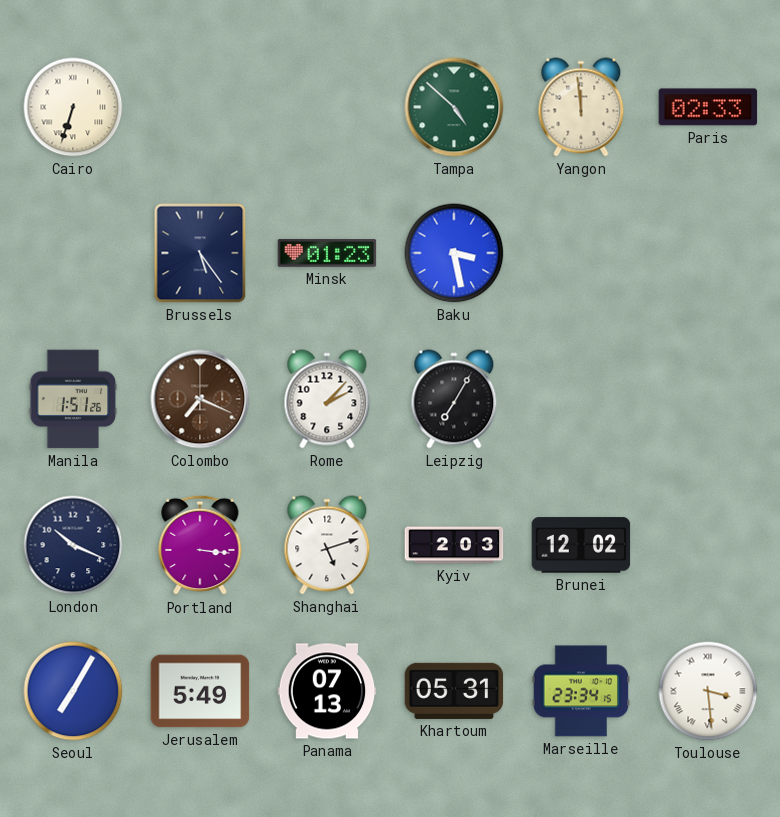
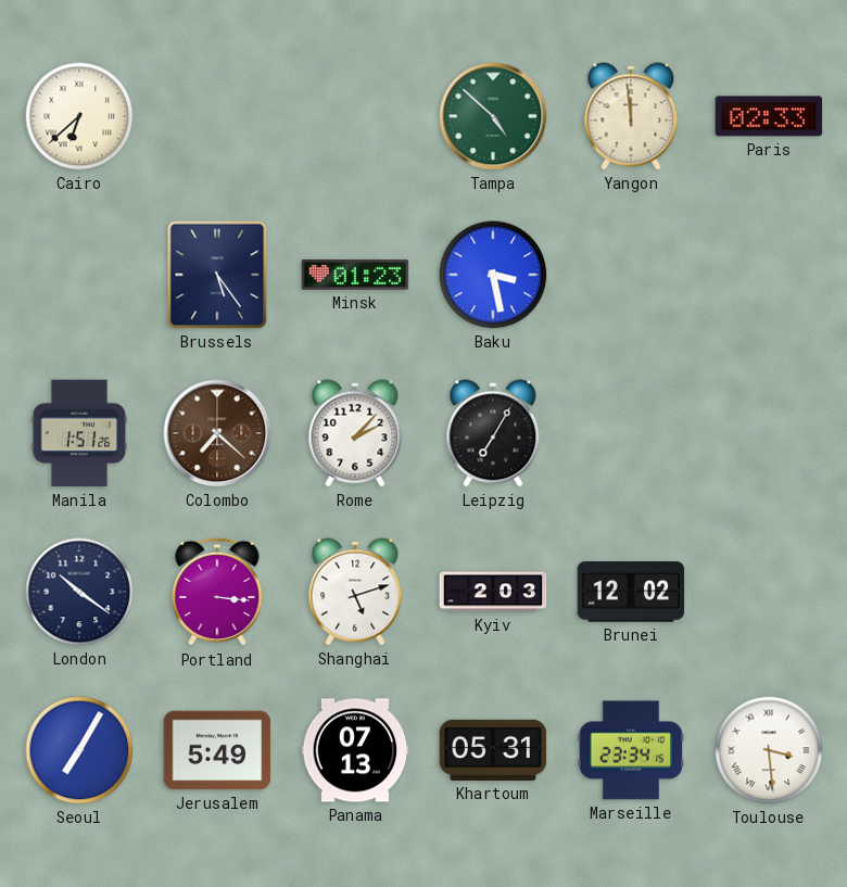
Cairo: 6:33 -> 6:38
Colombo: 7:19 -> 7:22
London: 10:19 -> 10:21
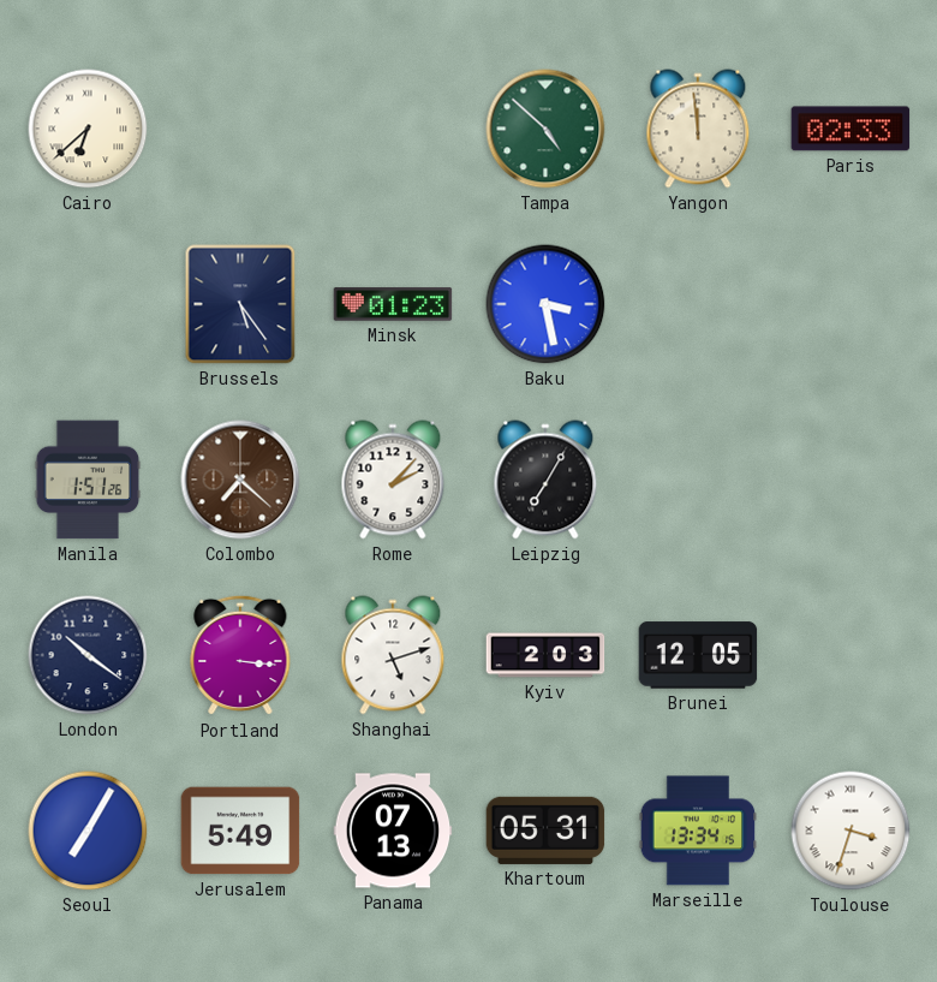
Brunei: 12:02 -> 12:05
Marseille: 23:34 -> 13:34
Toulouse: 3:29 -> 3:33
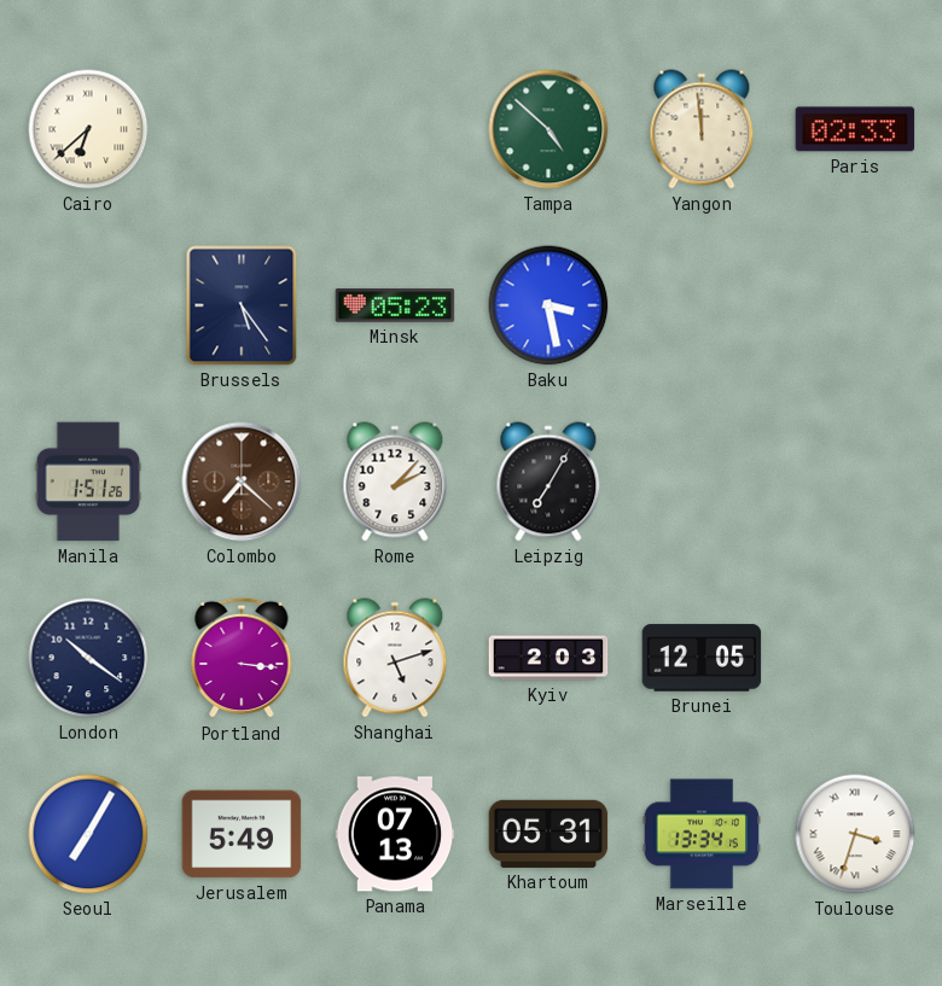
Minsk: 01:23 -> 05:23
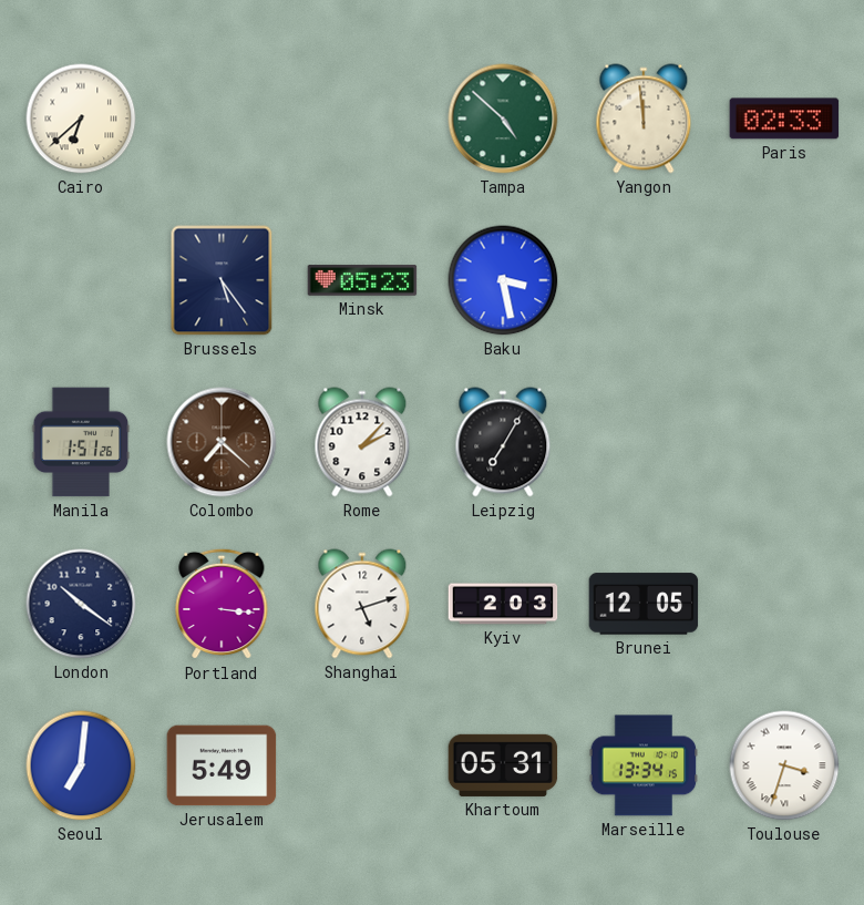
Seoul: 7:05 -> 7:01
Panama: 07:13 -> none
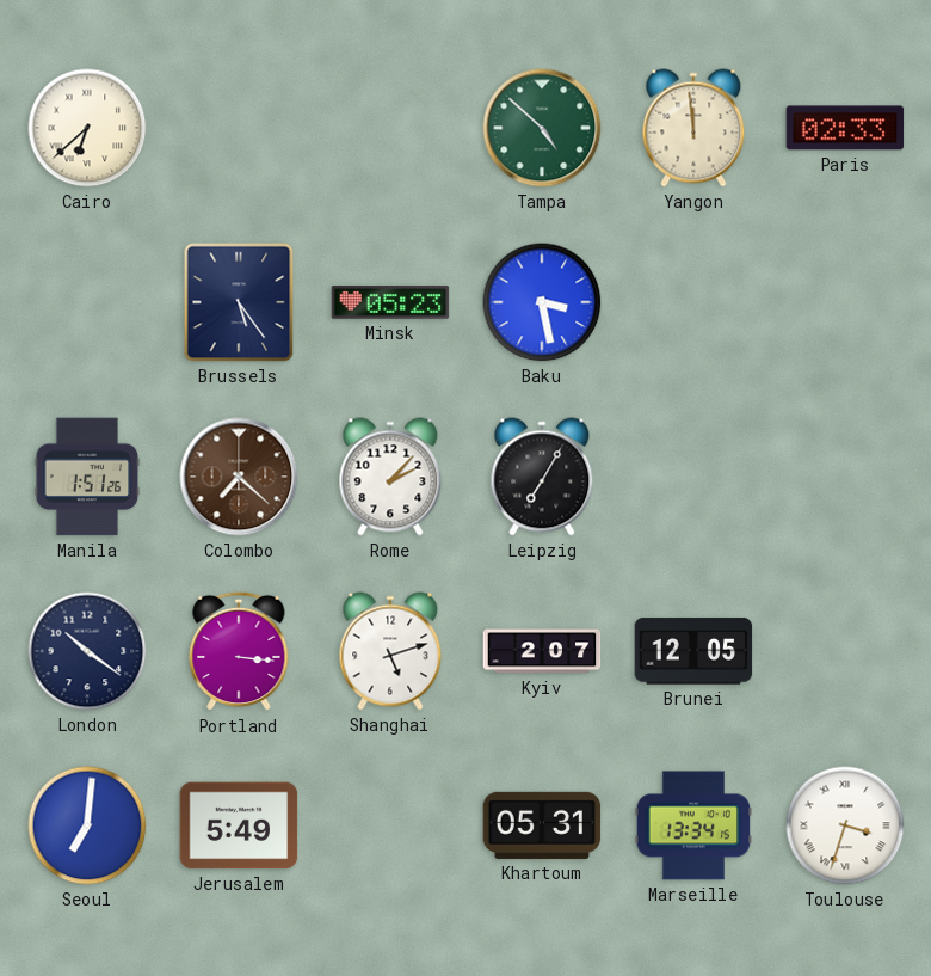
Kyiv: 2:03 -> 2:07
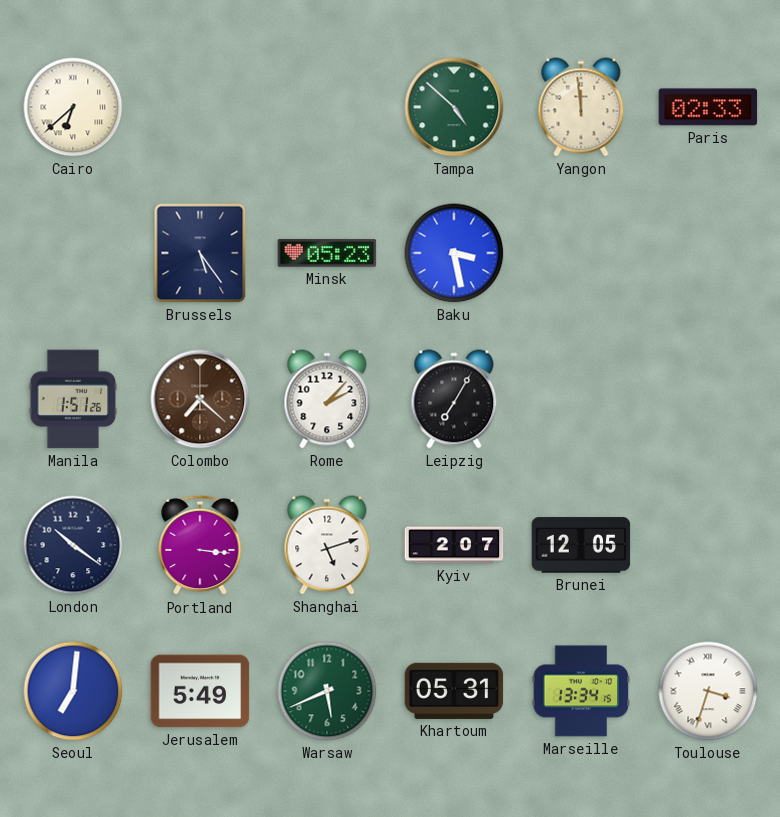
Warsaw: none -> 5:41
